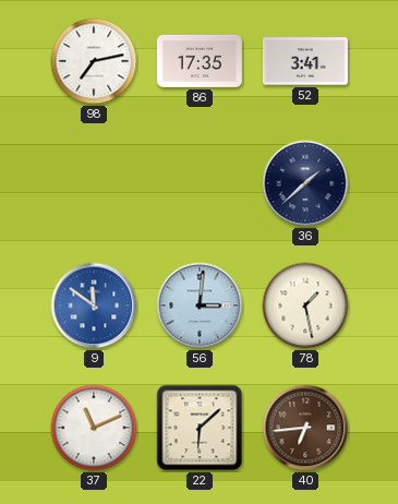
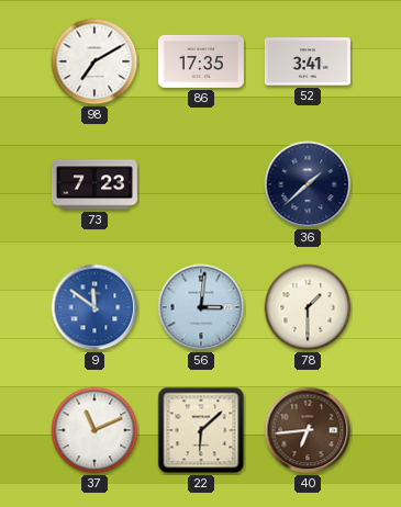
98: 7:13 -> 7:10
73: none -> 7:23
78: 1:28 -> 1:30
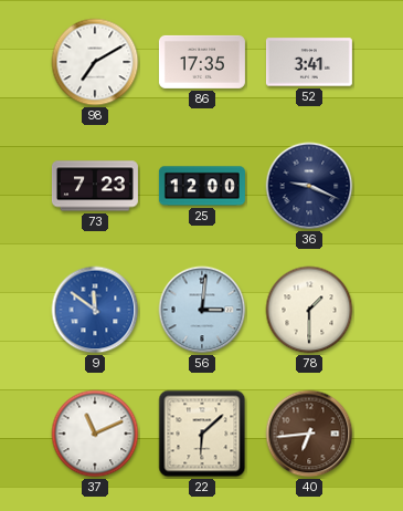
25: none -> 12:00
36: 1:38 -> 9:19
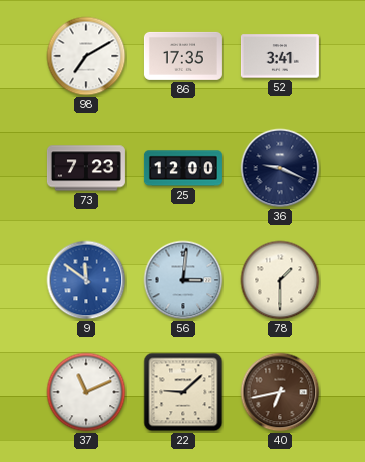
22: 6:08 -> 9:08
40: 6:44 -> 6:43
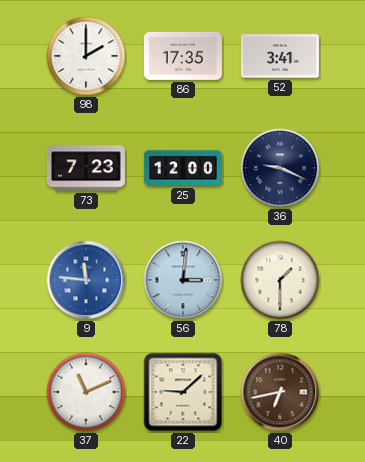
98: 7:10 -> 2:00
9: 11:51 -> 11:46
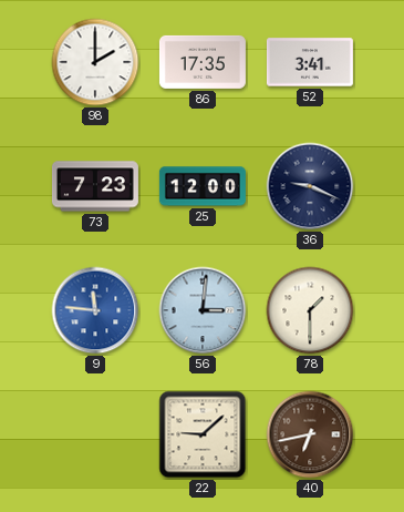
37: 11:11 -> none
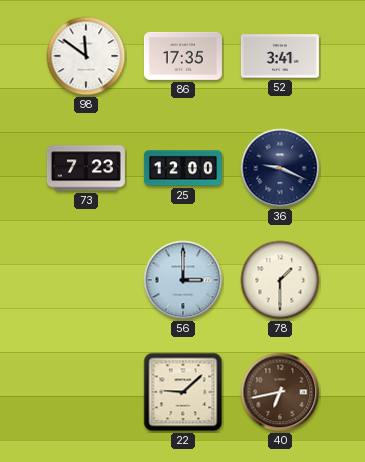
98: 2:00 -> 11:51
9: 11:46 -> none
56: 3:01 -> 3:00
